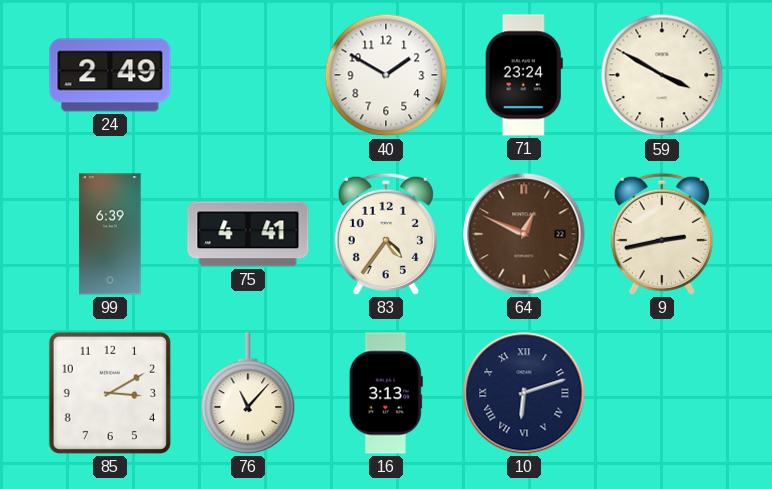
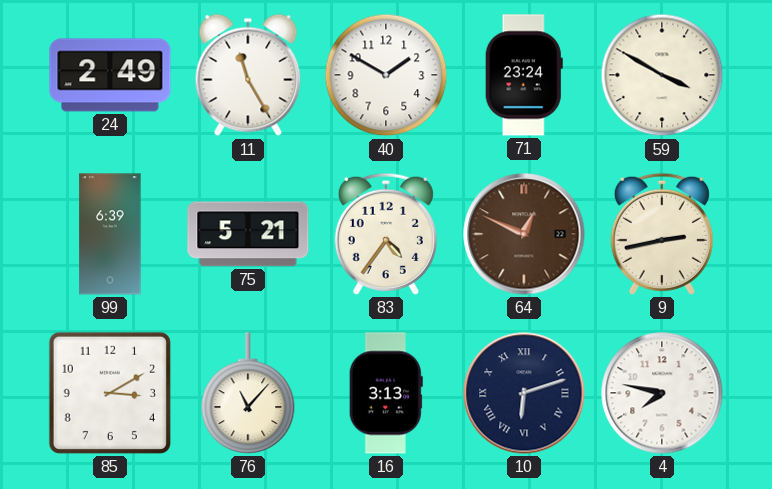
11: none -> 11:25
75: 4:41 -> 5:21
4: none -> 7:47
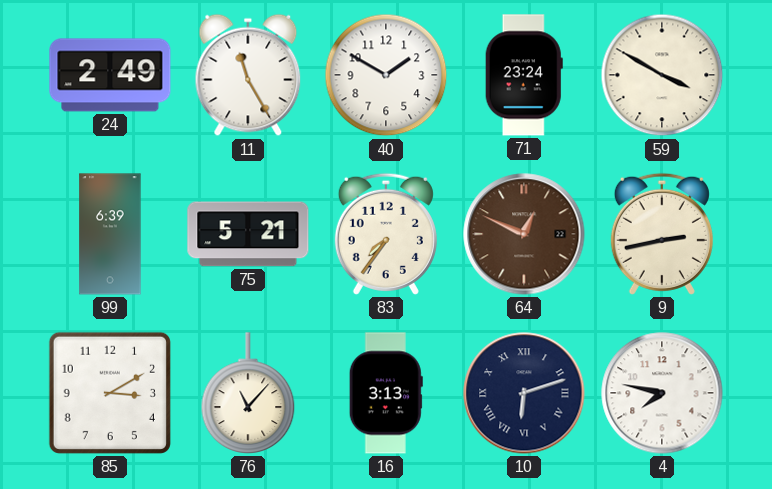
83: 4:36 -> 7:36
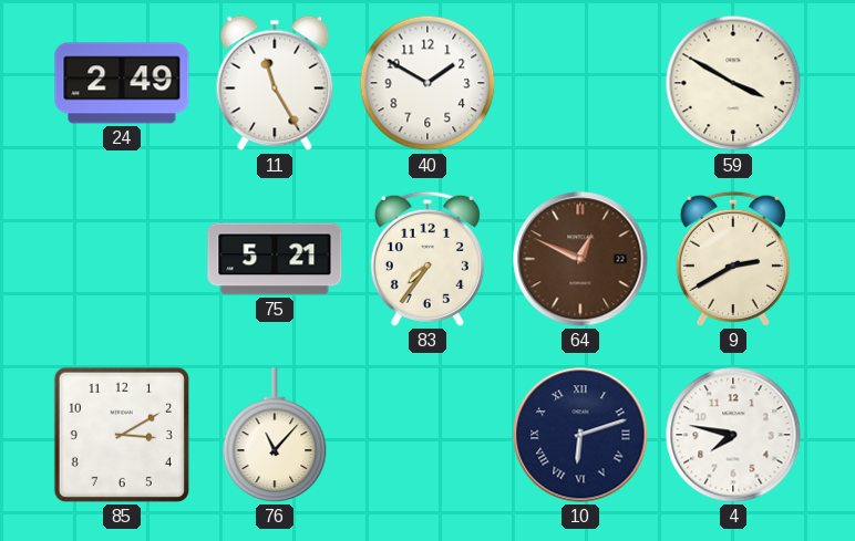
71: 23:24 -> none
99: 6:39 -> none
9: 2:43 -> 2:40
16: 3:13 -> none
